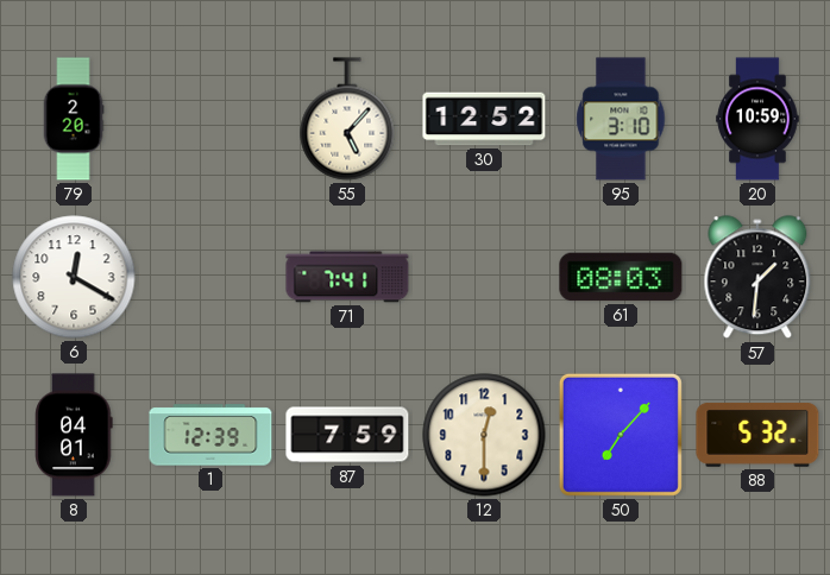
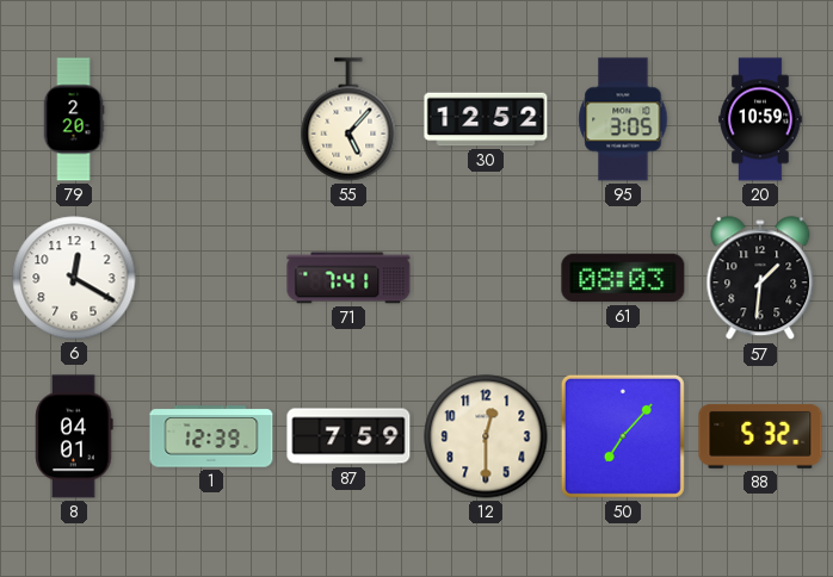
95: 3:10 -> 3:05
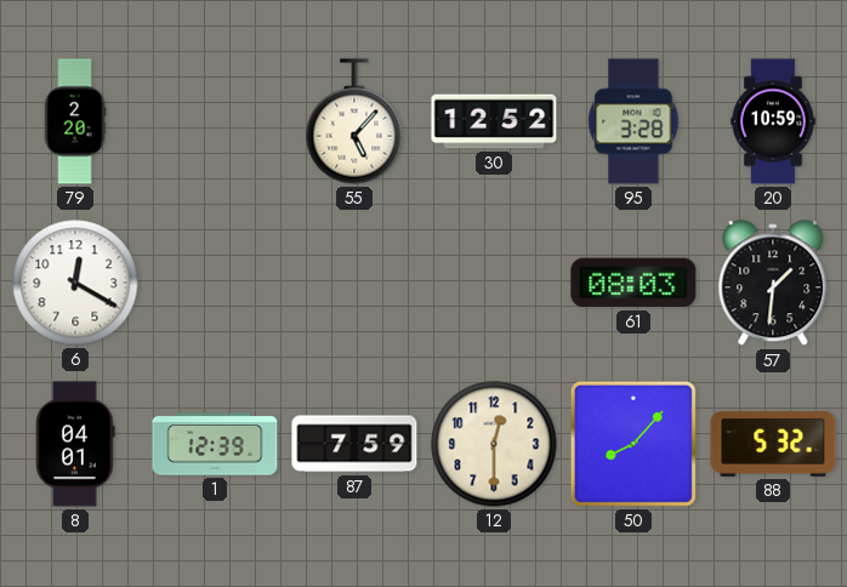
95: 3:05 -> 3:28
71: 7:41 -> none
50: 7:07 -> 8:07
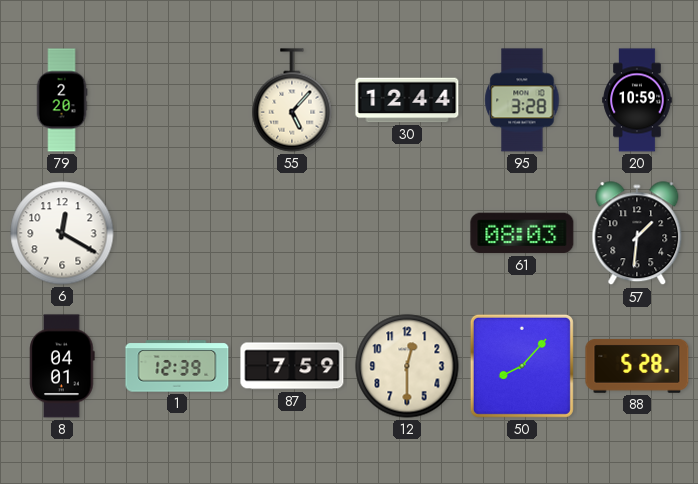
30: 12:52 -> 12:44
88: 5:32 -> 5:28
